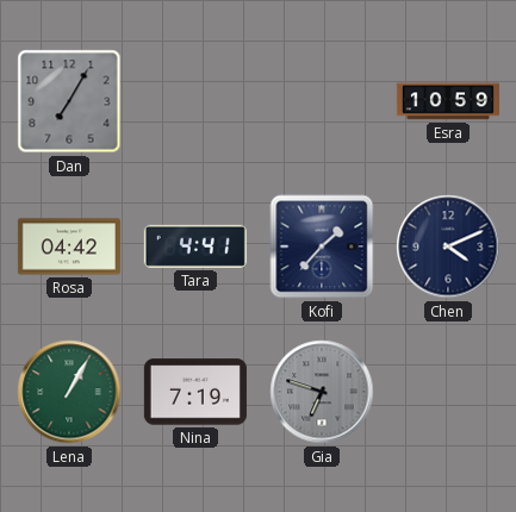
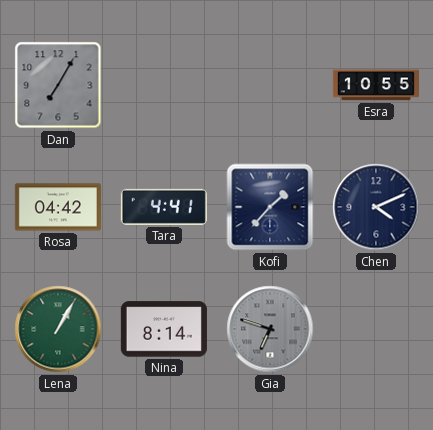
Esra: 10:59 -> 10:55
Nina: 7:19 -> 8:14
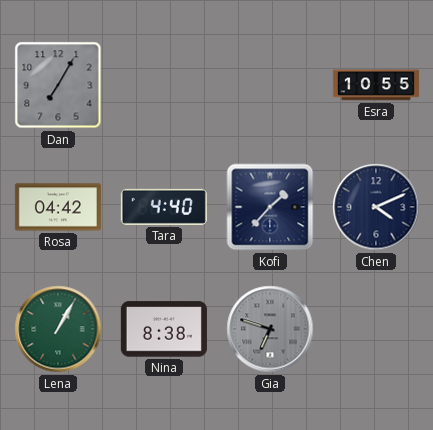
Tara: 4:41 -> 4:40
Nina: 8:14 -> 8:38
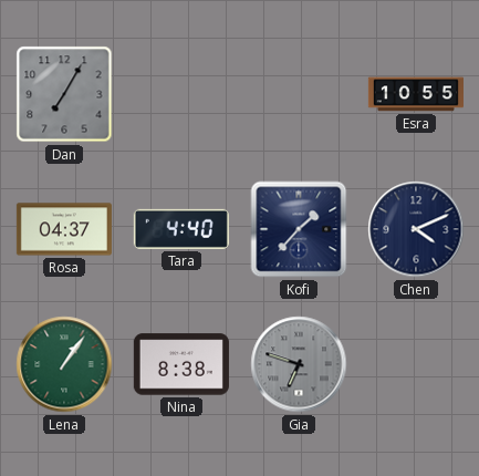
Rosa: 04:42 -> 04:37
Lena: 1:05 -> 1:06
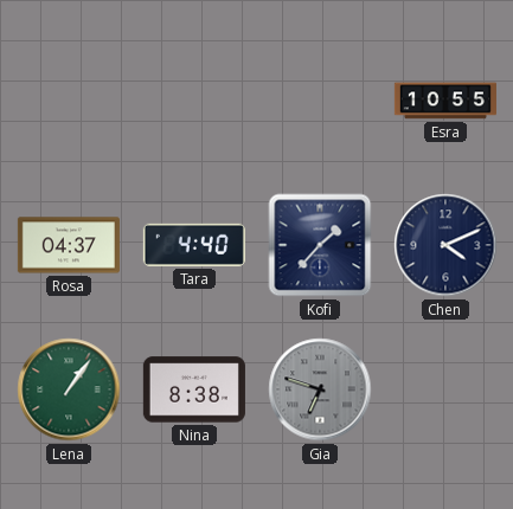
Dan: 7:05 -> none
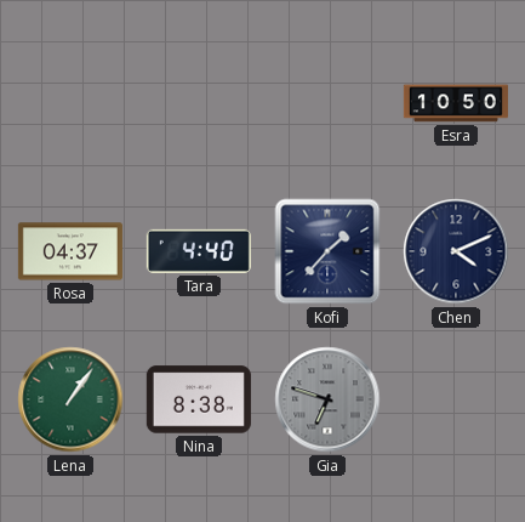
Esra: 10:55 -> 10:50
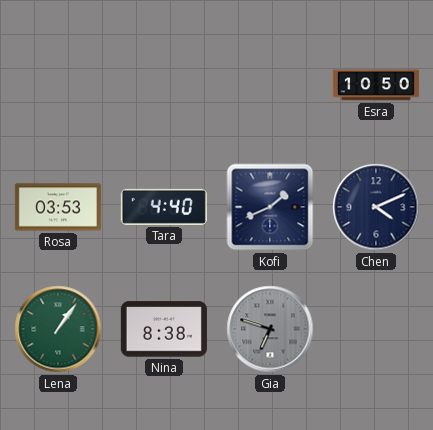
Rosa: 04:37 -> 03:53
Kofi: 1:37 -> 1:41
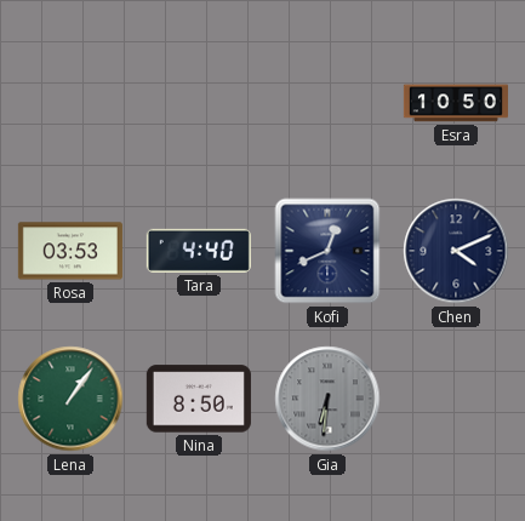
Kofi: 1:41 -> 12:41
Nina: 8:38 -> 8:50
Gia: 6:48 -> 6:31
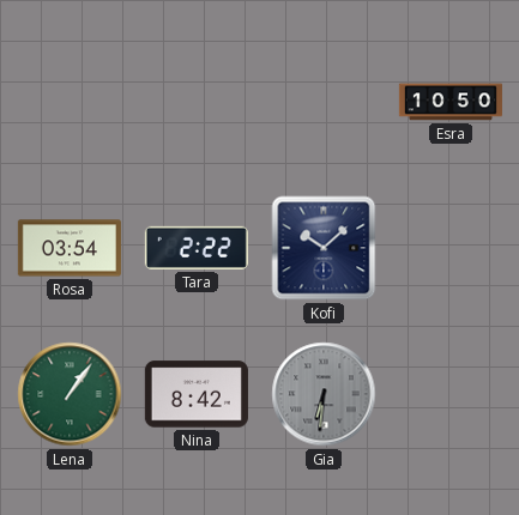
Rosa: 03:53 -> 03:54
Tara: 4:40 -> 2:22
Kofi: 12:41 -> 10:08
Chen: 4:11 -> none
Nina: 8:50 -> 8:42
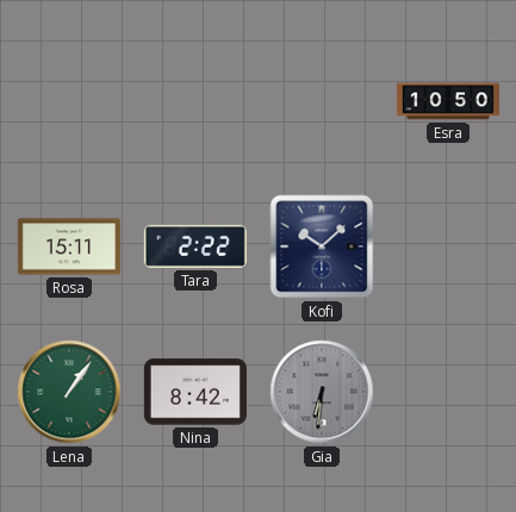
Rosa: 03:54 -> 15:11
